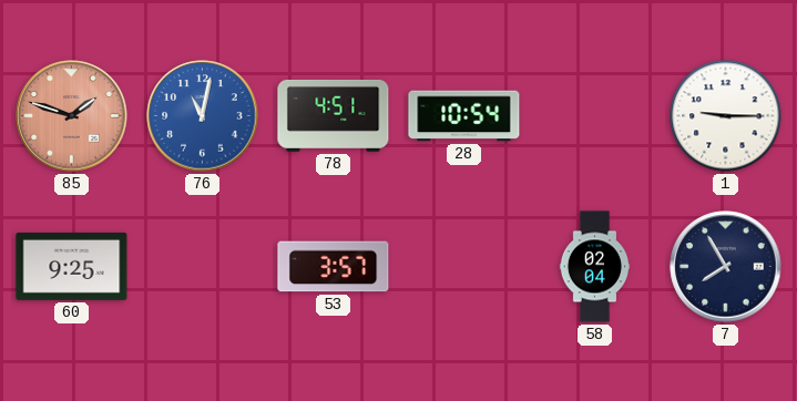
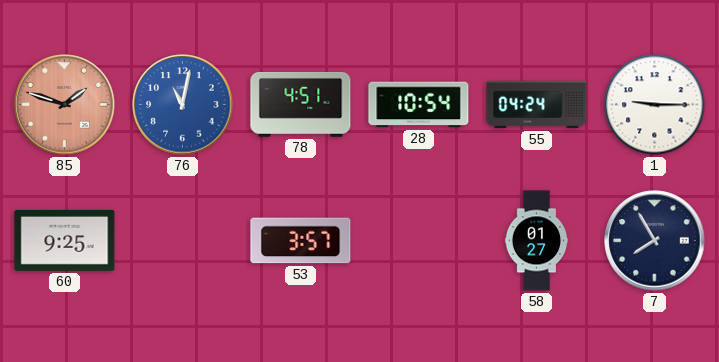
55: none -> 04:24
58: 02:04 -> 01:27
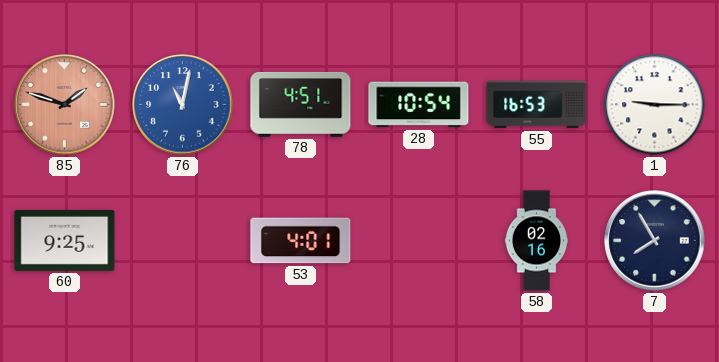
55: 04:24 -> 16:53
53: 3:57 -> 4:01
58: 01:27 -> 02:16
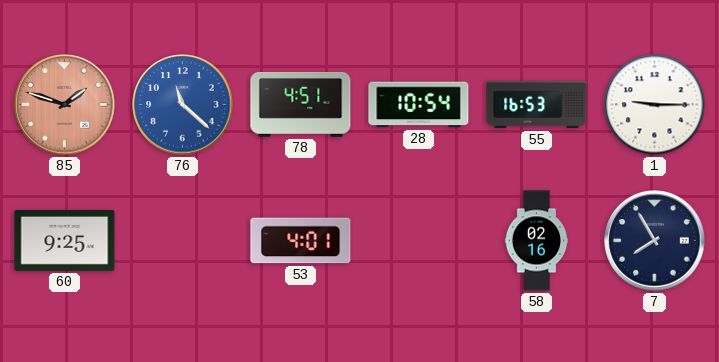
76: 11:02 -> 11:22
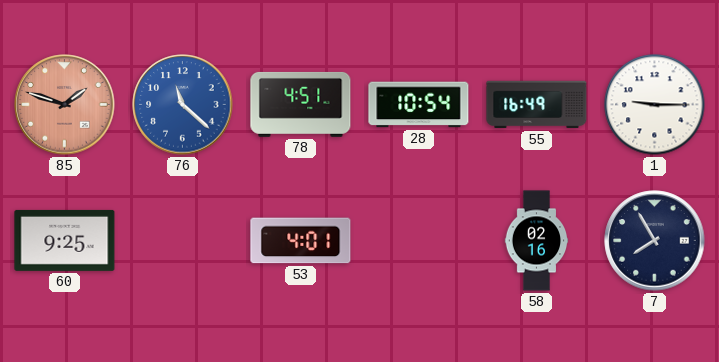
55: 16:53 -> 16:49
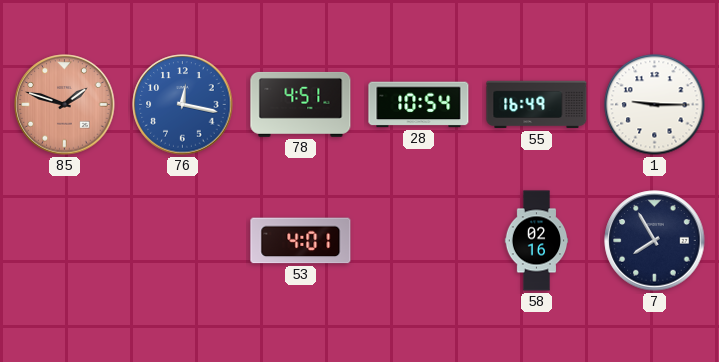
76: 11:22 -> 12:17
60: 9:25 -> none
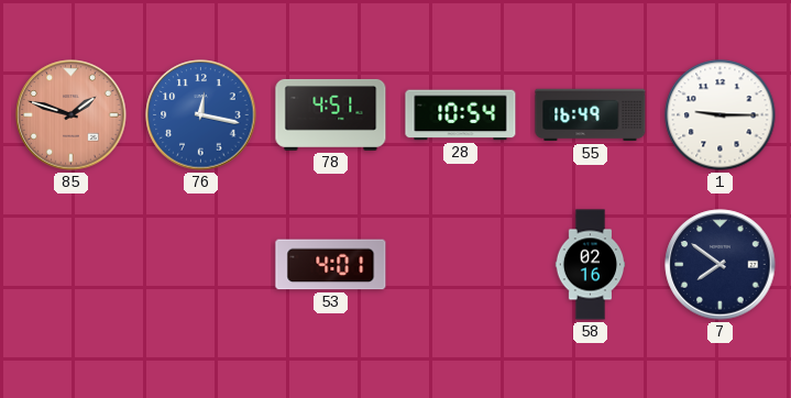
7: 7:55 -> 7:51
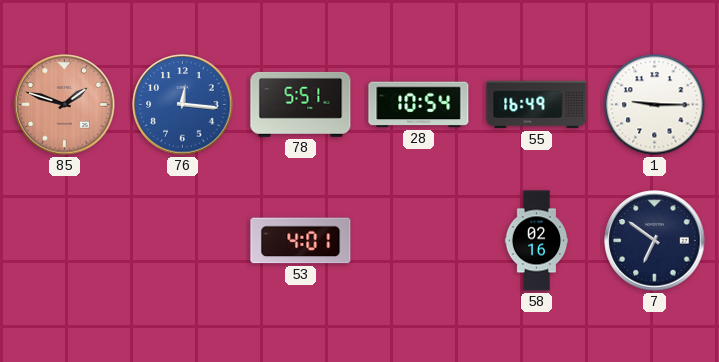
76: 12:17 -> 12:16
78: 4:51 -> 5:51
7: 7:51 -> 6:51
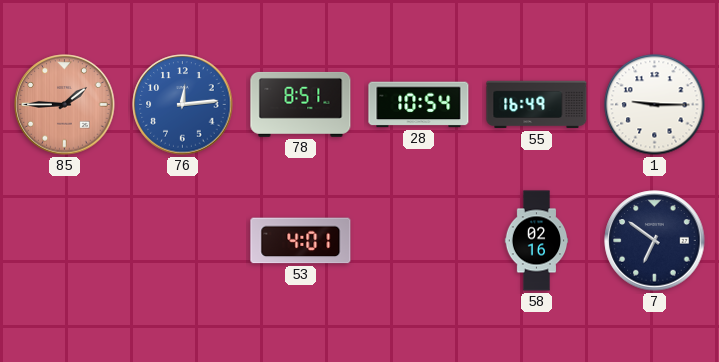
85: 1:48 -> 1:45
76: 12:16 -> 12:14
78: 5:51 -> 8:51
